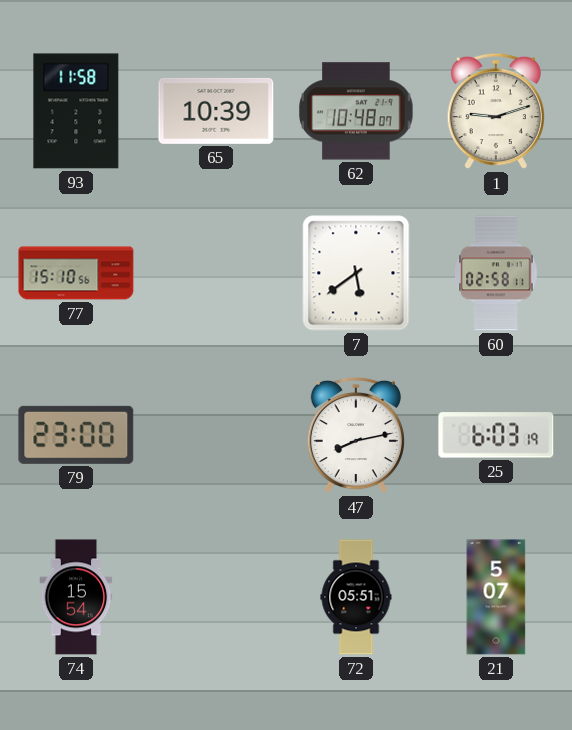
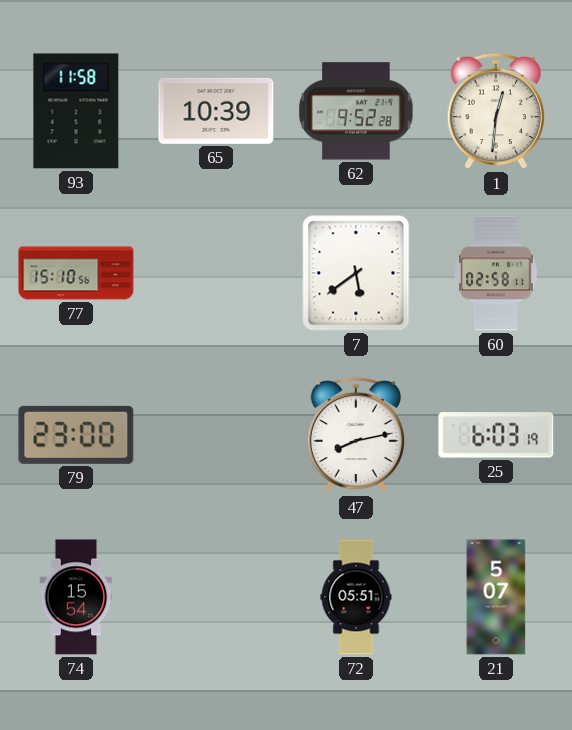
62: 10:48 -> 9:52
1: 9:12 -> 12:31
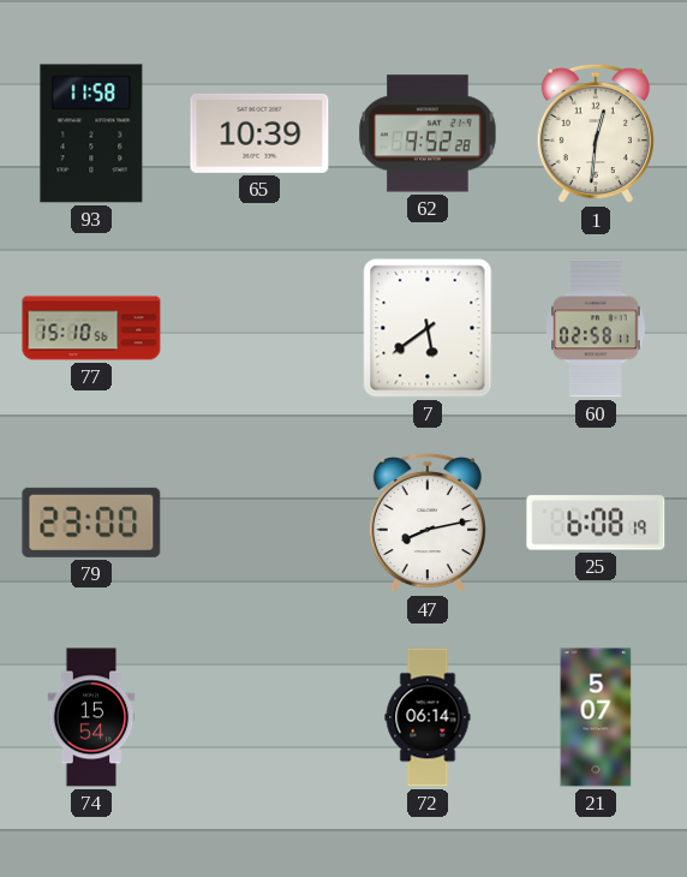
25: 6:03 -> 6:08
72: 05:51 -> 06:14
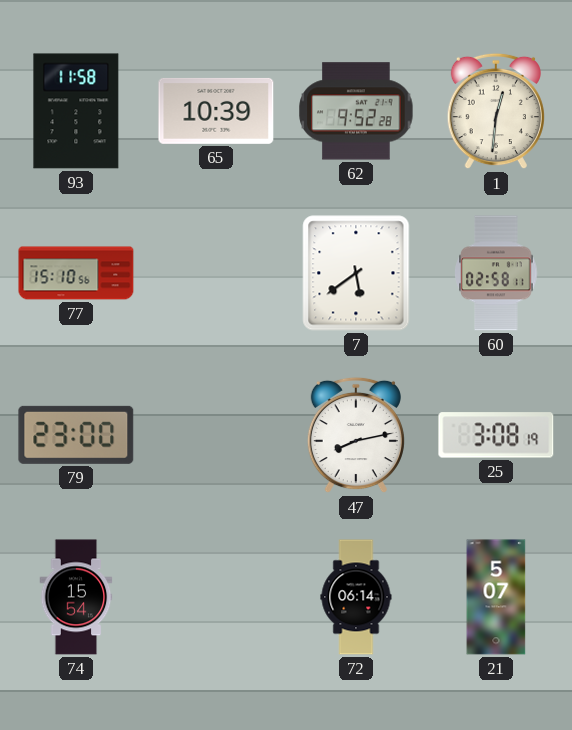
25: 6:08 -> 3:08
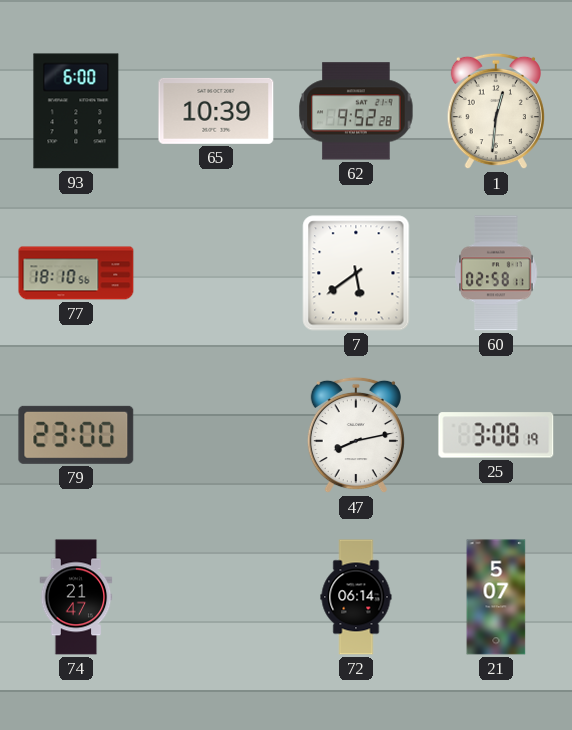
93: 11:58 -> 6:00
77: 15:10 -> 18:10
74: 15:54 -> 21:47
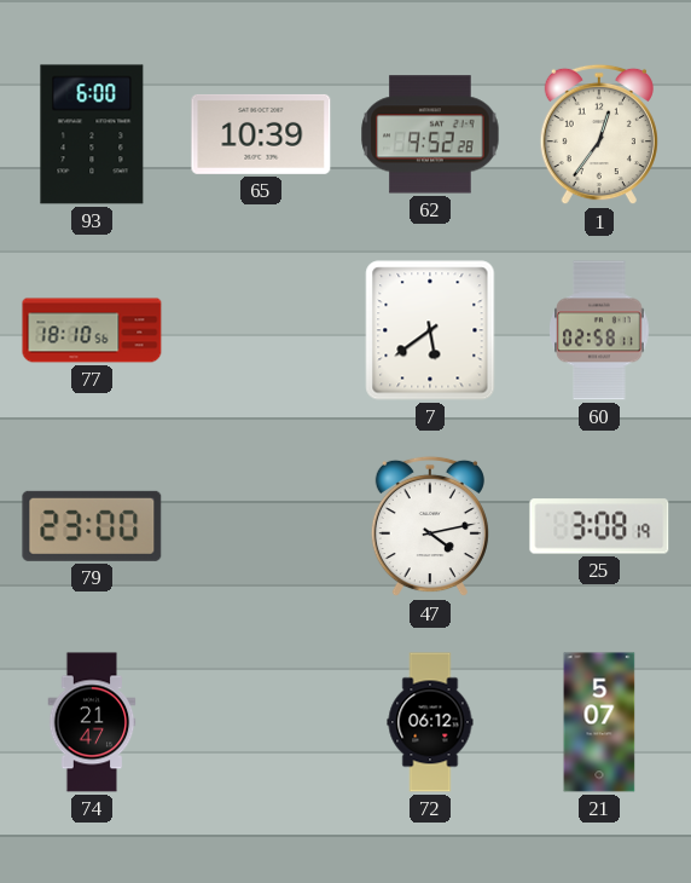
1: 12:31 -> 12:36
47: 8:13 -> 4:13
72: 06:14 -> 06:12
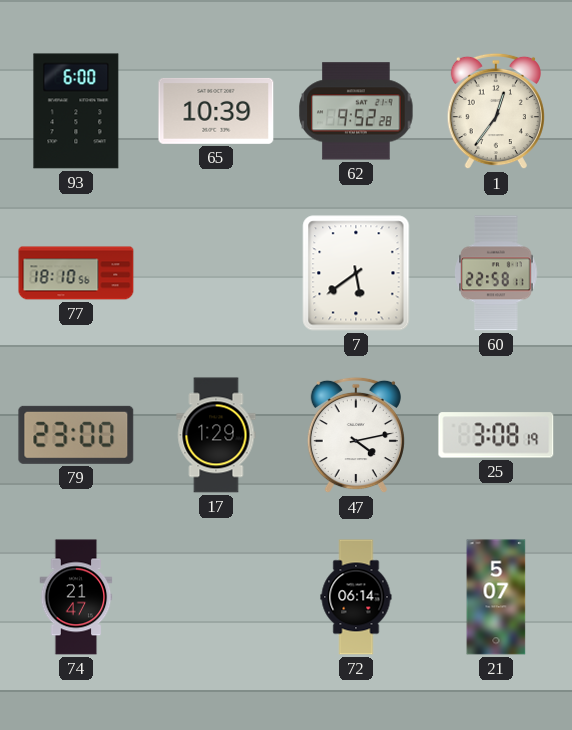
60: 02:58 -> 22:58
17: none -> 1:29
72: 06:12 -> 06:14
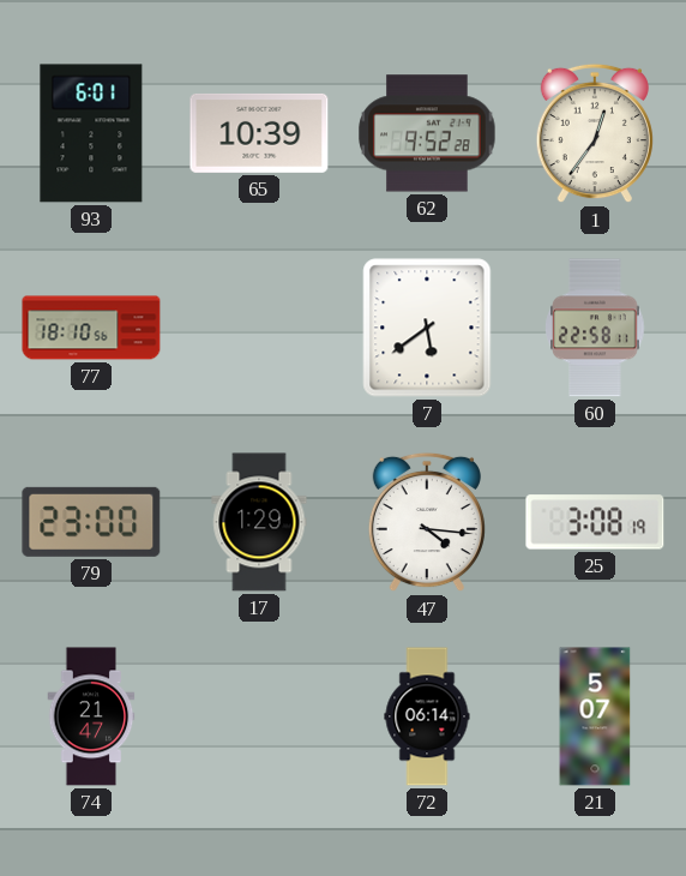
93: 6:00 -> 6:01
47: 4:13 -> 4:16
